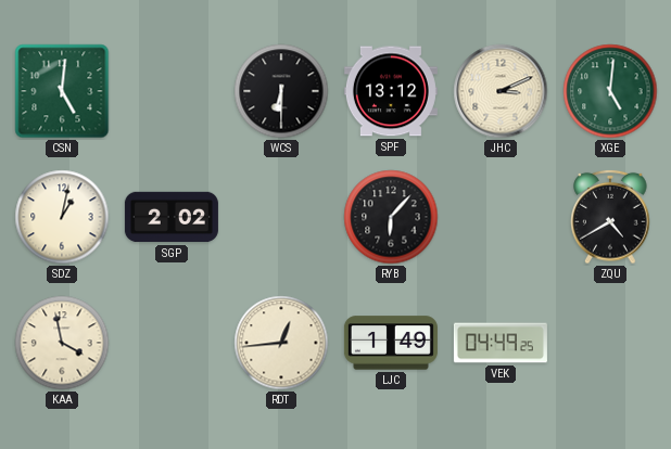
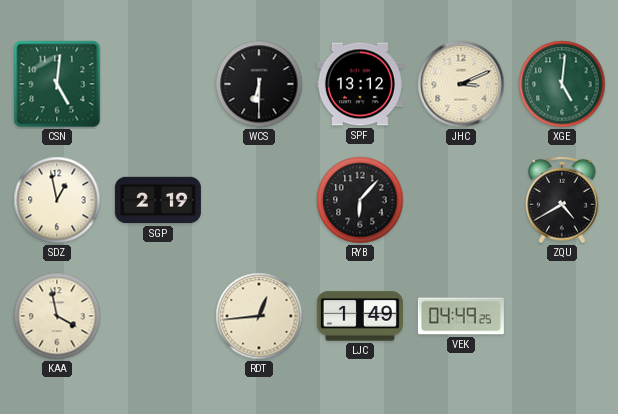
SDZ: 1:02 -> 12:58
SGP: 2:02 -> 2:19
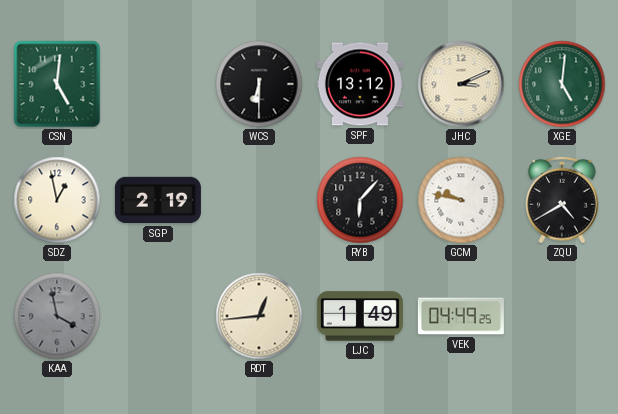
GCM: none -> 9:47
KAA dial: cream -> grey
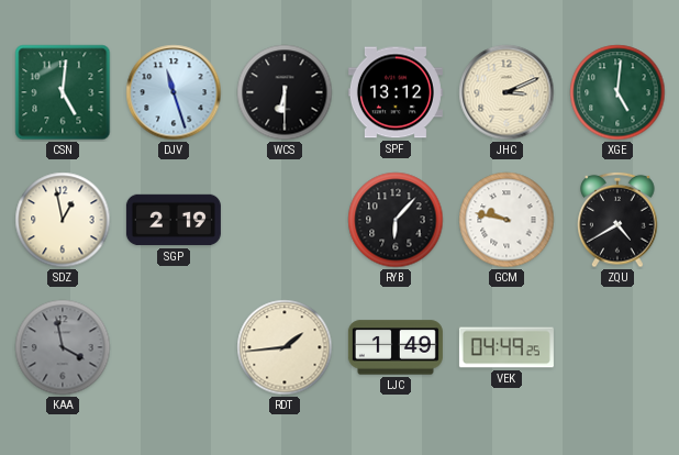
DJV: none -> 11:27
RDT: 12:44 -> 1:44
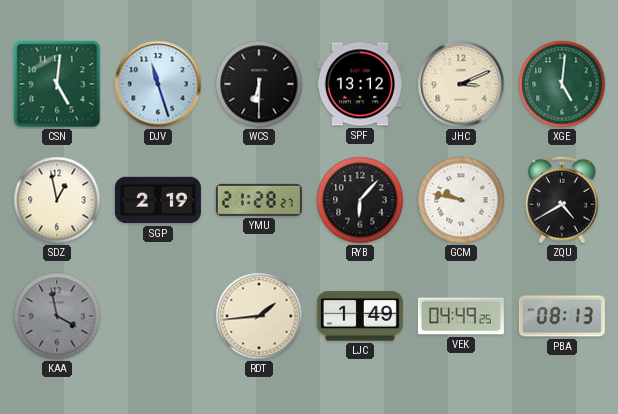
YMU: none -> 21:28
PBA: none -> 08:13
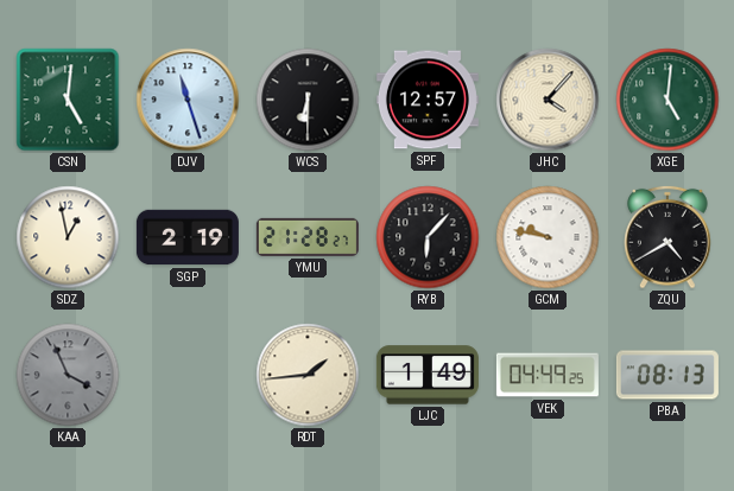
SPF: 13:12 -> 12:57
JHC: 3:11 -> 4:07
KAA: 3:58 -> 3:56
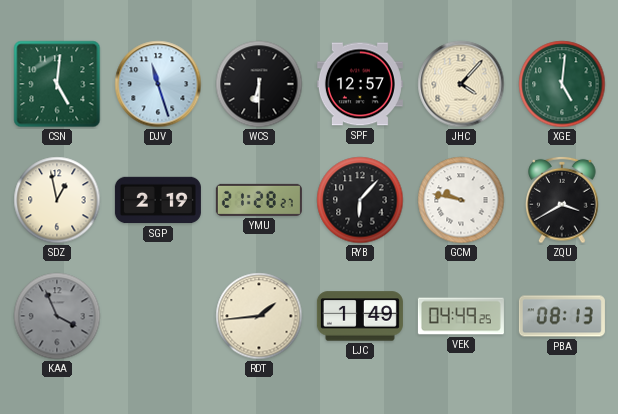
ZQU: 4:40 -> 3:40
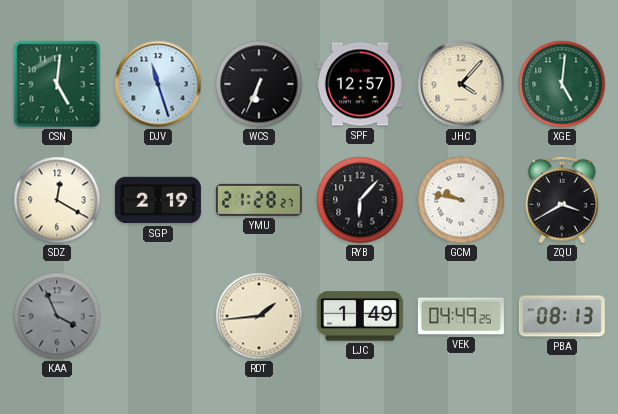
WCS: 6:30 -> 6:34
SDZ: 12:58 -> 12:20
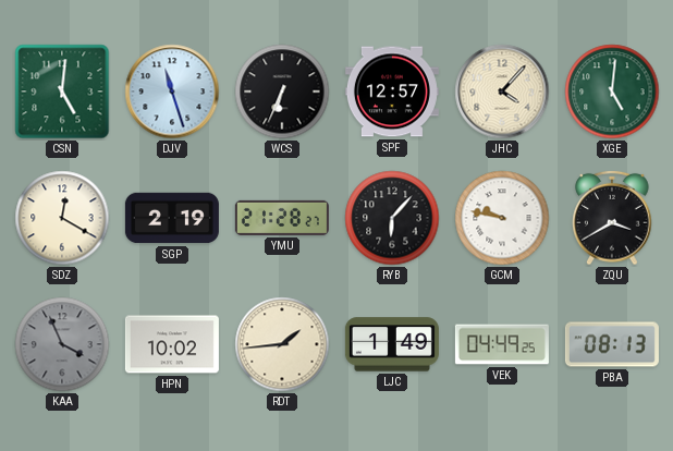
HPN: none -> 10:02
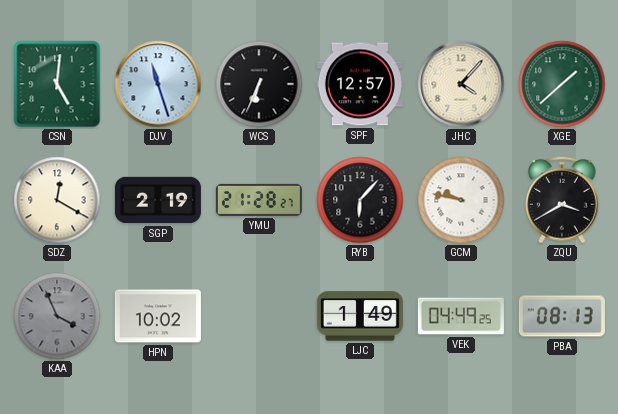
XGE: 5:01 -> 1:38
RDT: 1:44 -> none
